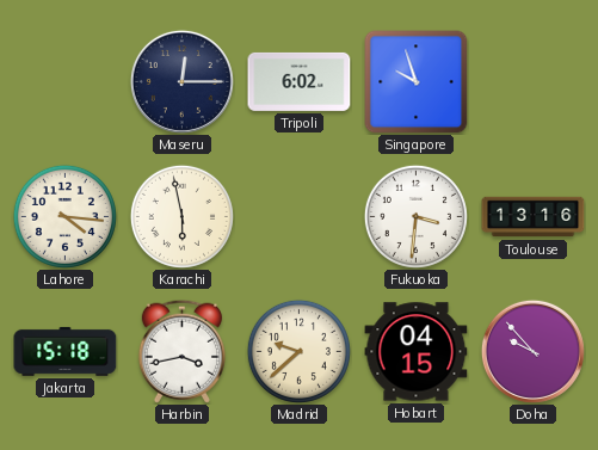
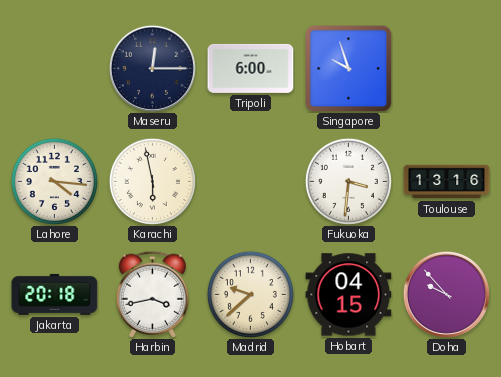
Tripoli: 6:02 -> 6:00
Jakarta: 15:18 -> 20:18
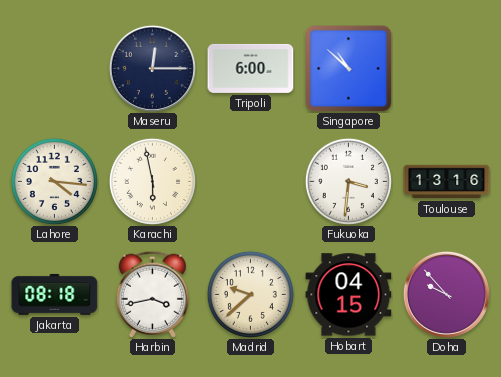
Singapore: 9:57 -> 10:52
Jakarta: 20:18 -> 08:18
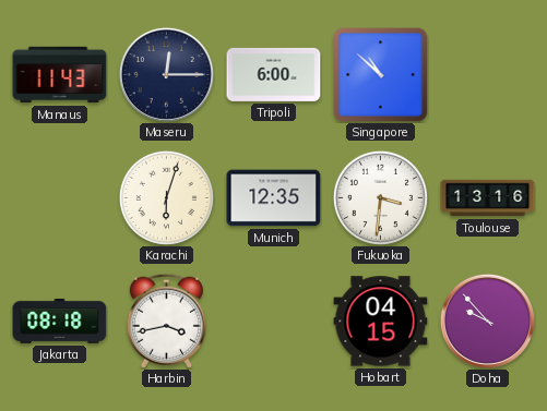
Manaus: none -> 11:43
Lahore: 4:16 -> none
Karachi: 5:58 -> 6:03
Munich: none -> 12:35
Madrid: 9:38 -> none
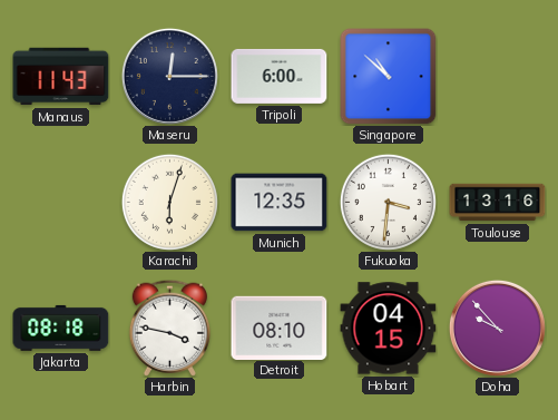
Harbin: 3:43 -> 3:47
Detroit: none -> 08:10
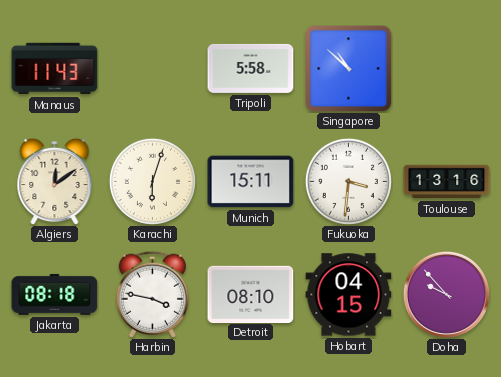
Maseru: 12:15 -> none
Tripoli: 6:00 -> 5:58
Algiers: none -> 12:09
Munich: 12:35 -> 15:11
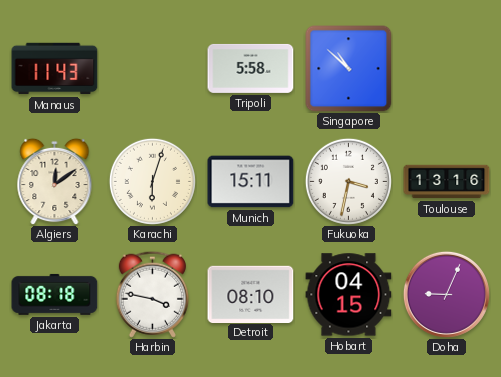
Fukuoka: 3:31 -> 3:32
Doha: 9:53 -> 9:04
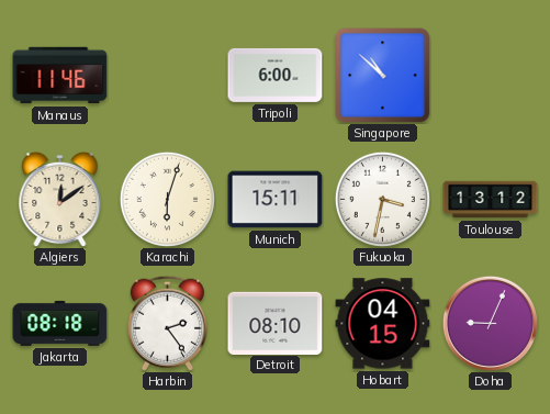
Manaus: 11:43 -> 11:46
Tripoli: 5:58 -> 6:00
Toulouse: 13:16 -> 13:12
Harbin: 3:47 -> 2:24
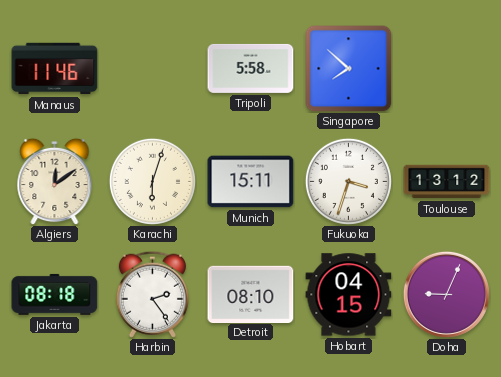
Tripoli: 6:00 -> 5:58
Singapore: 10:52 -> 7:52
Fukuoka: 3:32 -> 3:33
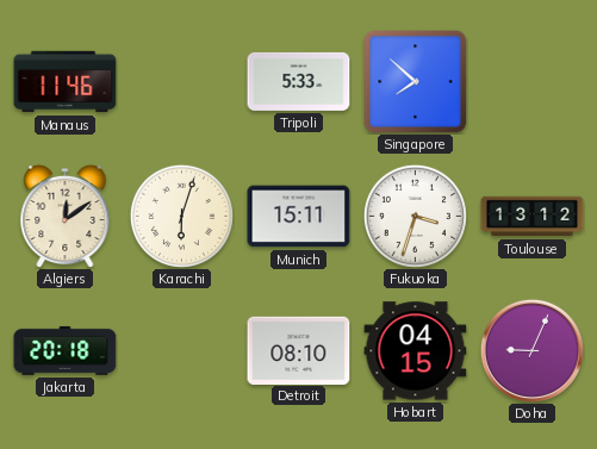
Tripoli: 5:58 -> 5:33
Jakarta: 08:18 -> 20:18
Harbin: 2:24 -> none
